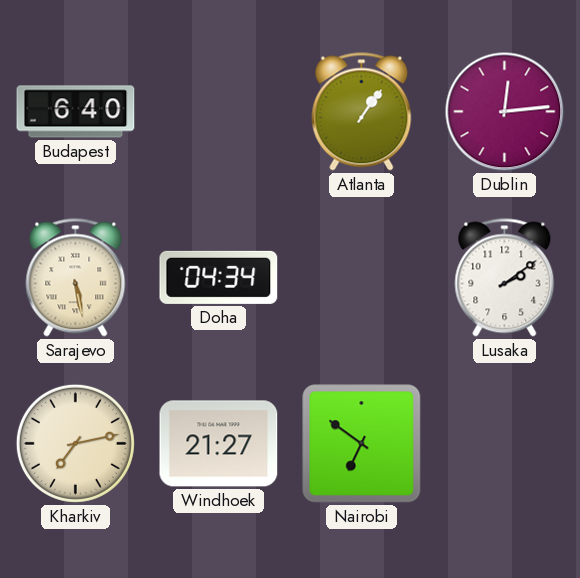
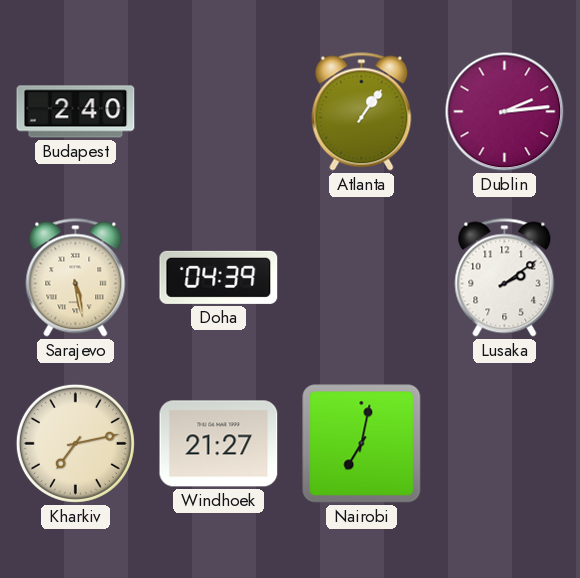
Budapest: 6:40 -> 2:40
Dublin: 12:14 -> 2:14
Doha: 04:34 -> 04:39
Nairobi: 6:51 -> 7:02
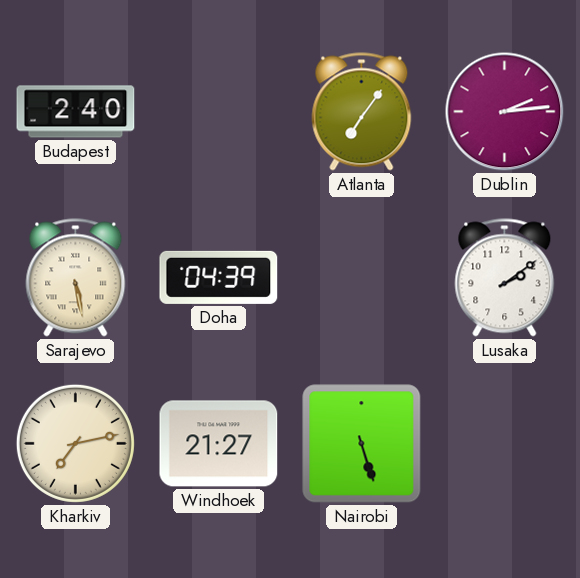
Atlanta: 1:06 -> 7:06
Nairobi: 7:02 -> 5:27
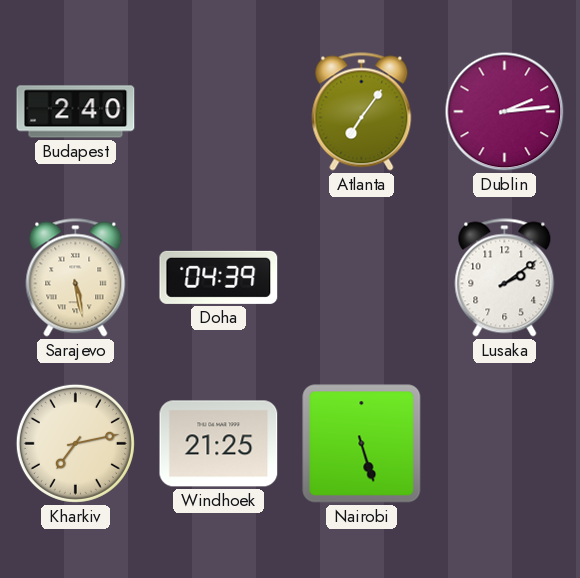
Windhoek: 21:27 -> 21:25
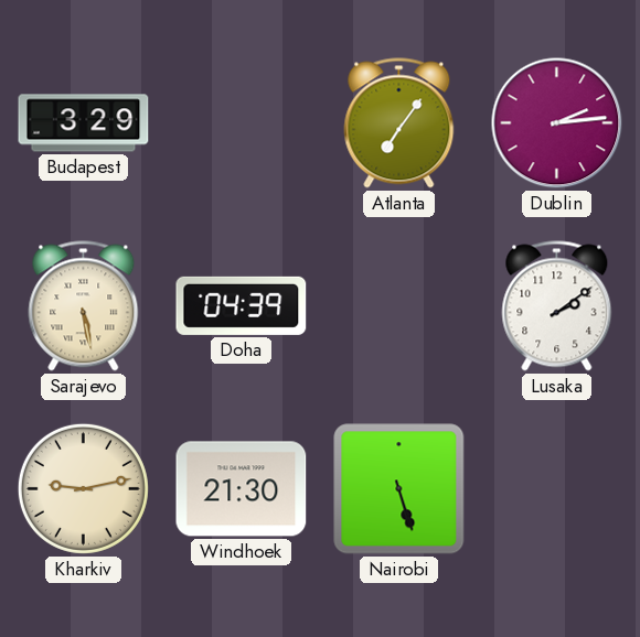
Budapest: 2:40 -> 3:29
Kharkiv: 7:13 -> 9:13
Windhoek: 21:25 -> 21:30
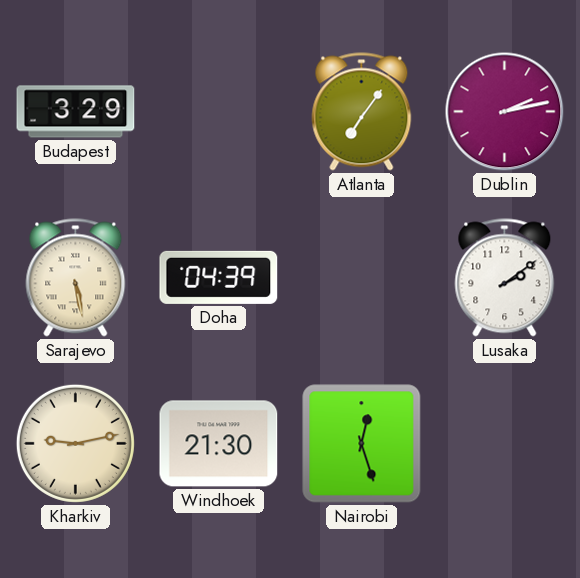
Dublin: 2:14 -> 2:13
Nairobi: 5:27 -> 12:27
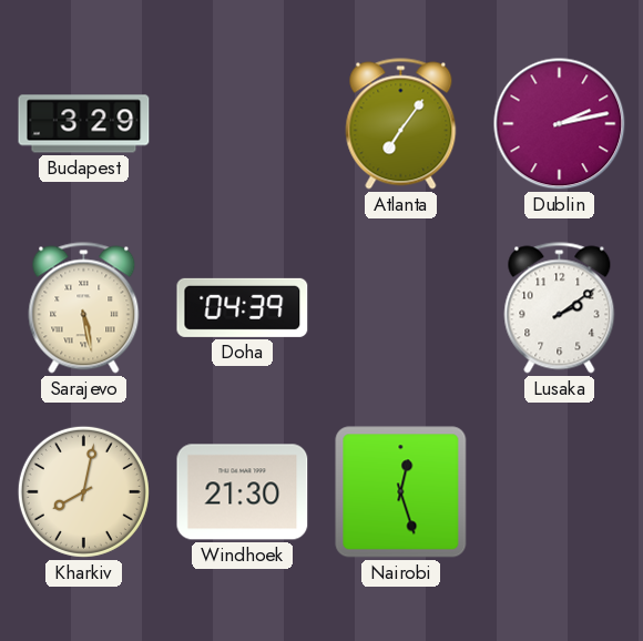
Kharkiv: 9:13 -> 8:02
